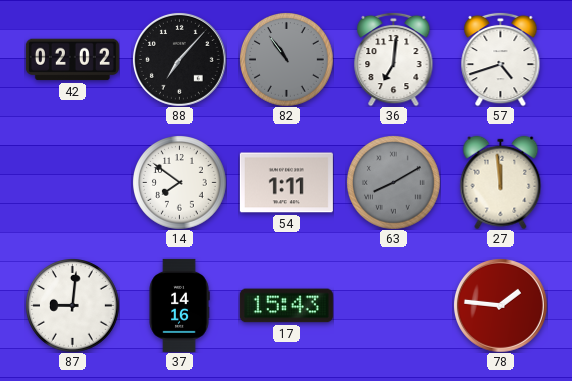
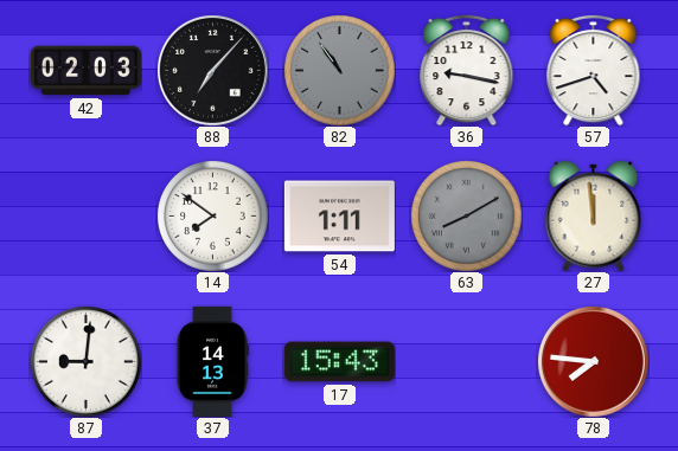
42: 02:02 -> 02:03
36: 7:01 -> 9:17
37: 14:16 -> 14:13
78: 1:46 -> 7:46
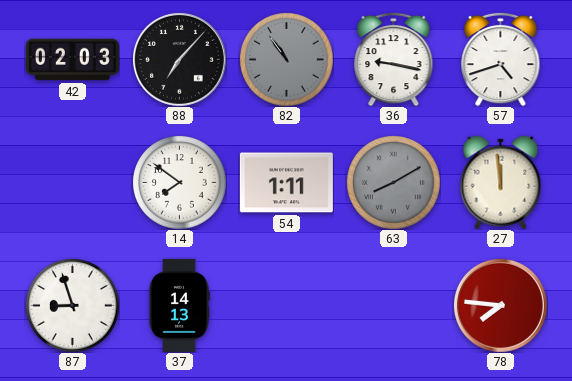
87: 9:01 -> 8:57
17: 15:43 -> none
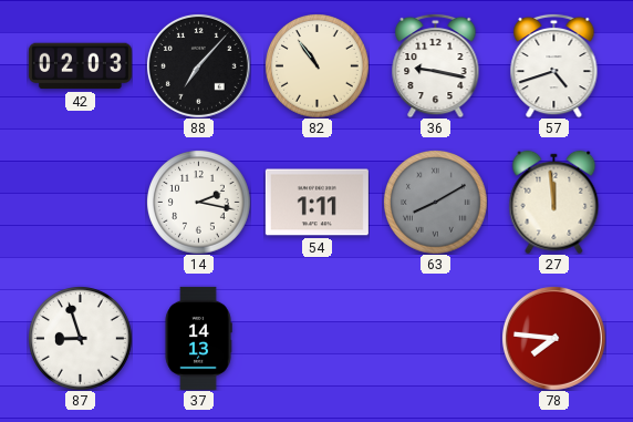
82 dial: grey -> cream
14: 7:51 -> 2:17
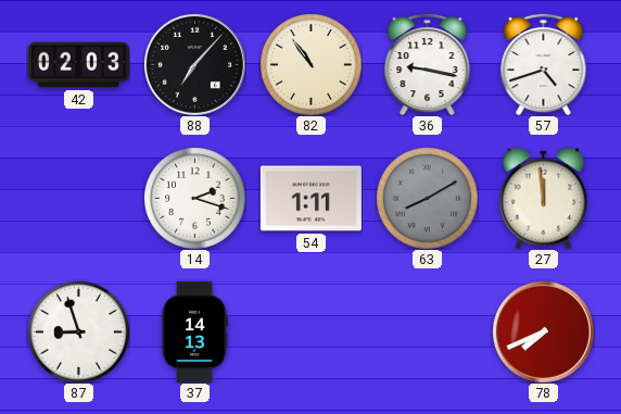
14: 2:17 -> 2:18
78: 7:46 -> 7:41
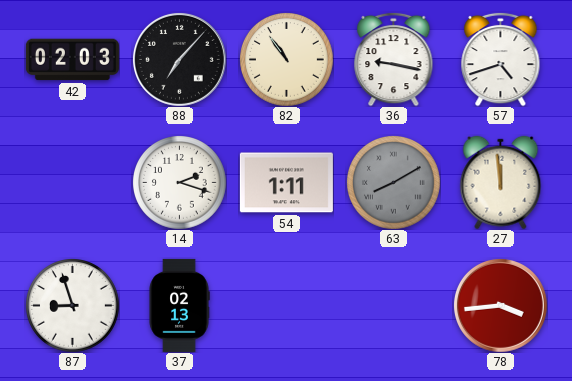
37: 14:13 -> 02:13
78: 7:41 -> 3:44
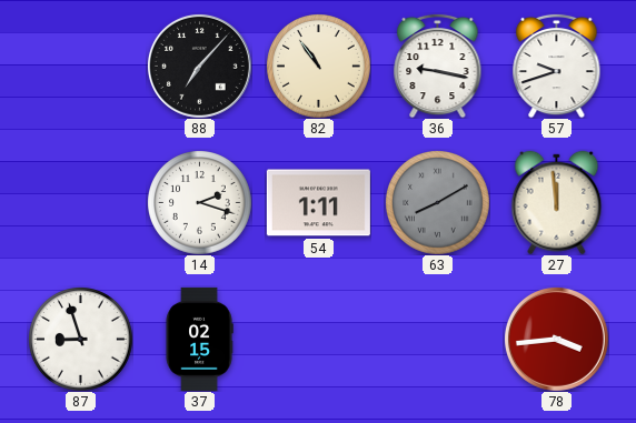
42: 02:03 -> none
57: 4:42 -> 9:42
37: 02:13 -> 02:15
